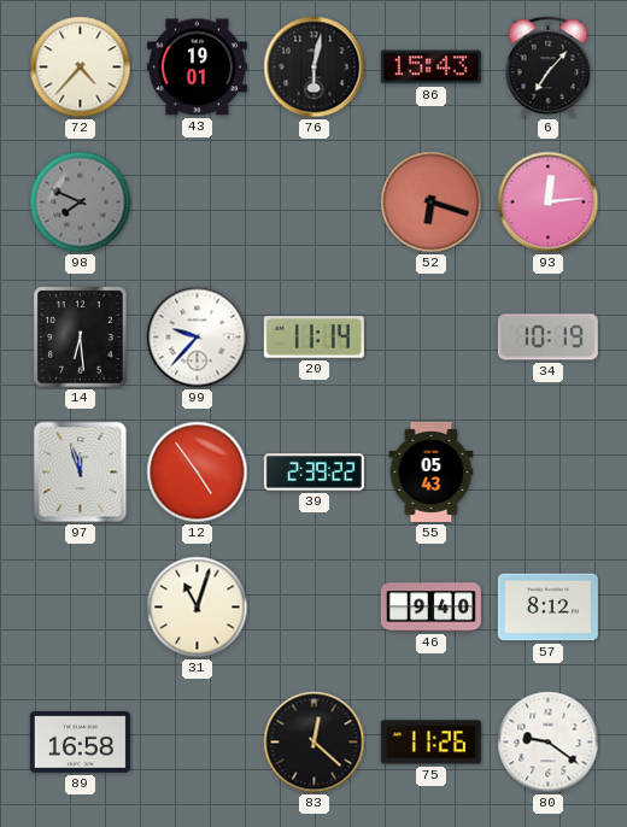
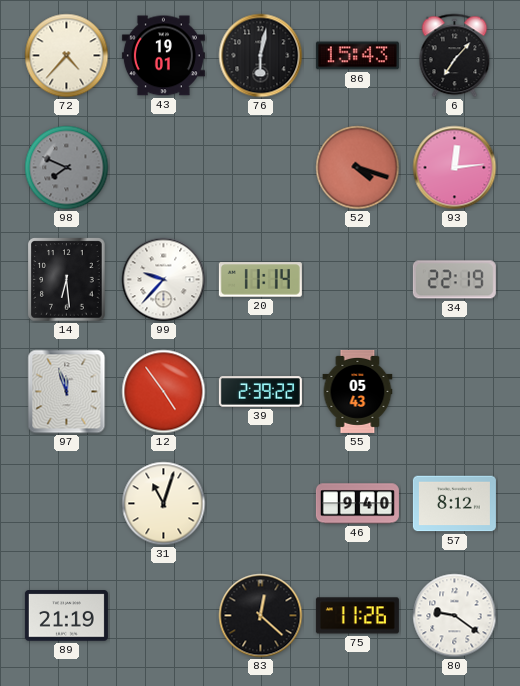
52: 6:18 -> 4:18
34: 10:19 -> 22:19
89: 16:58 -> 21:19
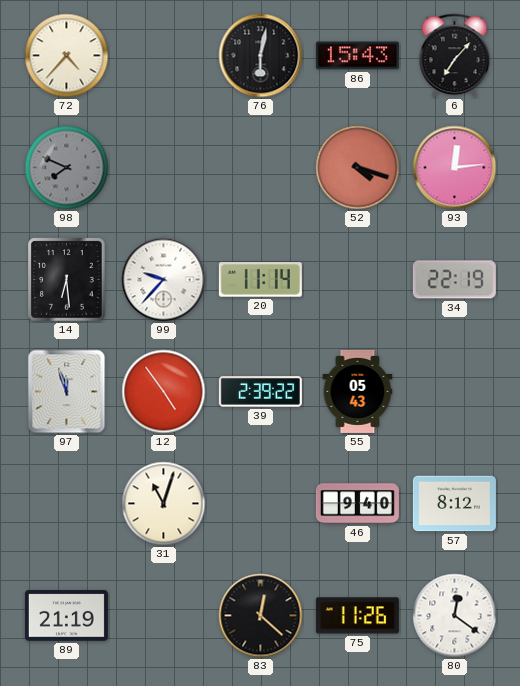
43: 19:01 -> none
80: 9:21 -> 12:21
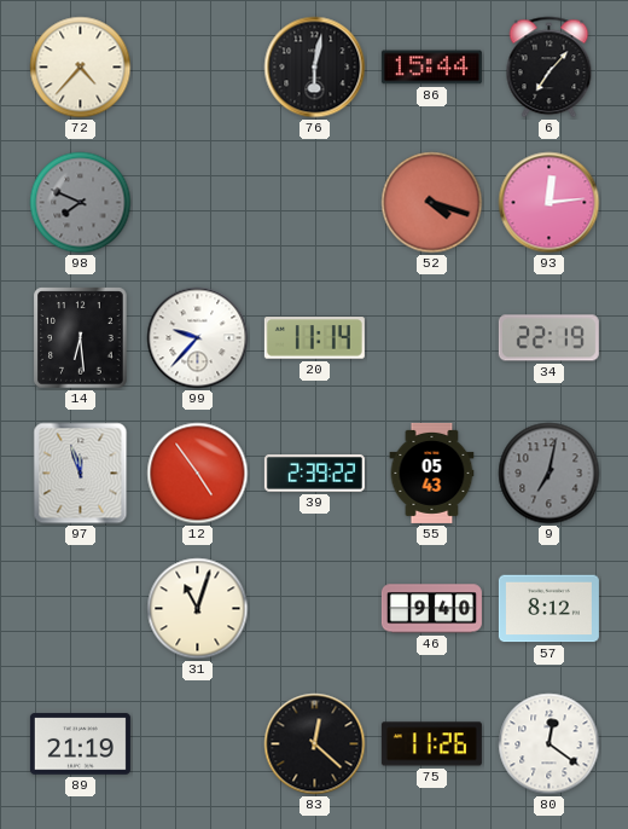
86: 15:43 -> 15:44
9: none -> 7:02
